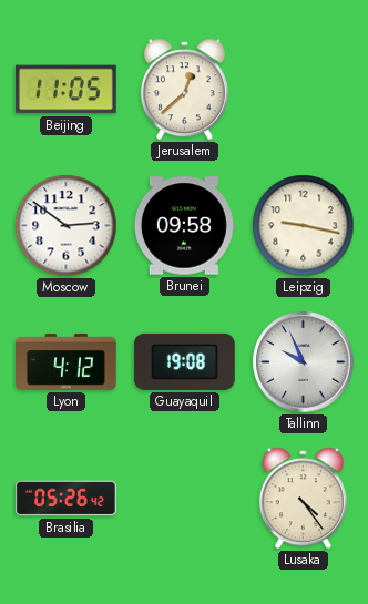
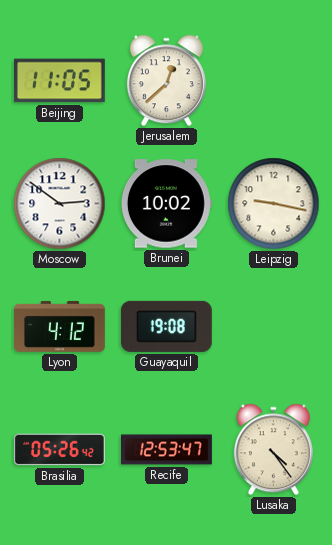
Brunei: 09:58 -> 10:02
Tallinn: 9:56 -> none
Recife: none -> 12:53
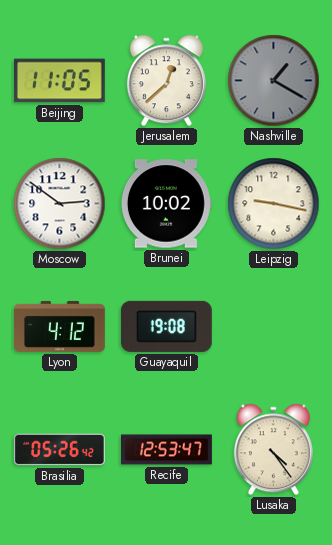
Nashville: none -> 1:20
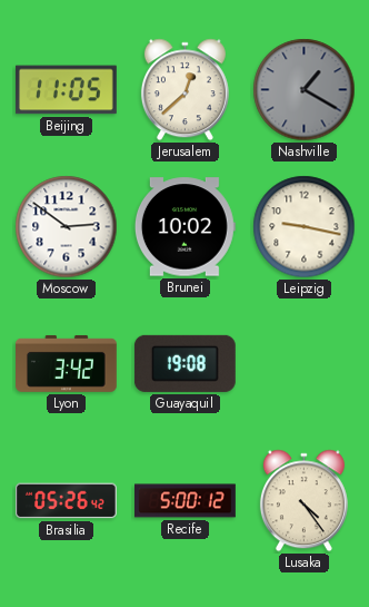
Lyon: 4:12 -> 3:42
Recife: 12:53 -> 5:00
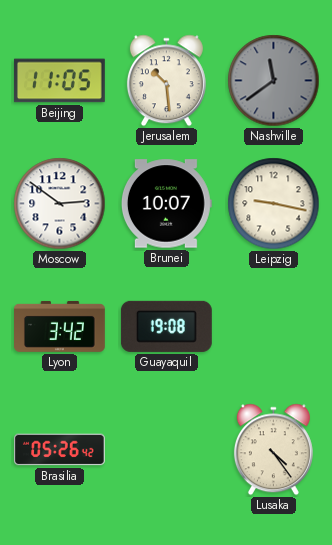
Jerusalem: 12:38 -> 10:29
Nashville: 1:20 -> 11:39
Brunei: 10:02 -> 10:07
Recife: 5:00 -> none
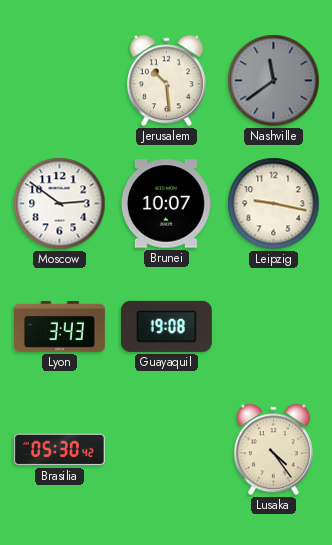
Beijing: 11:05 -> none
Lyon: 3:42 -> 3:43
Brasilia: 05:26 -> 05:30
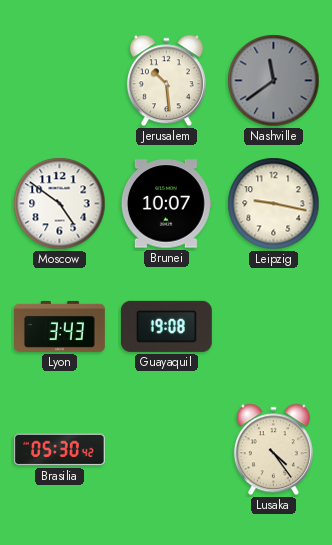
Moscow: 2:51 -> 4:51
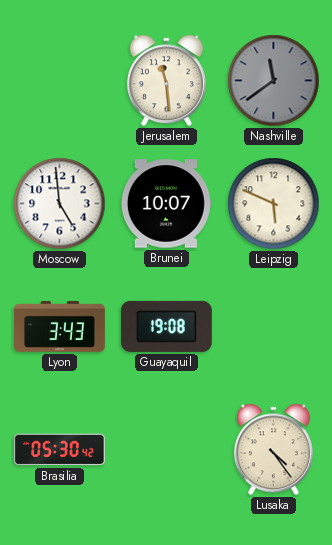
Jerusalem: 10:29 -> 11:29
Moscow: 4:51 -> 4:59
Leipzig: 9:17 -> 5:49
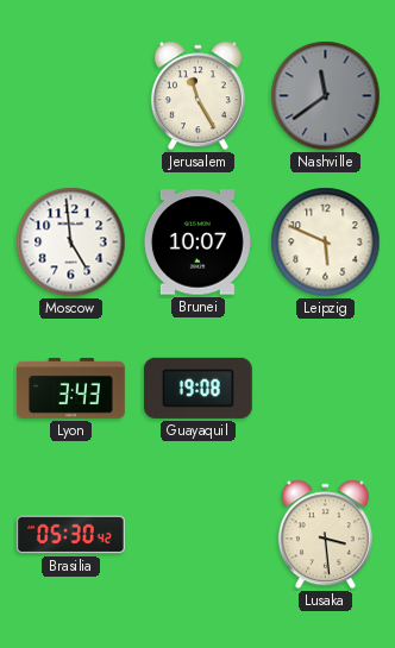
Jerusalem: 11:29 -> 11:25
Lusaka: 4:24 -> 3:29
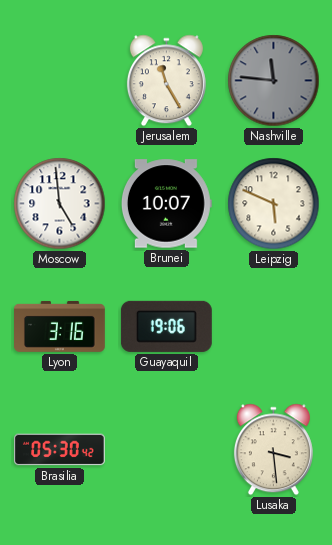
Nashville: 11:39 -> 11:46
Lyon: 3:43 -> 3:16
Guayaquil: 19:08 -> 19:06
